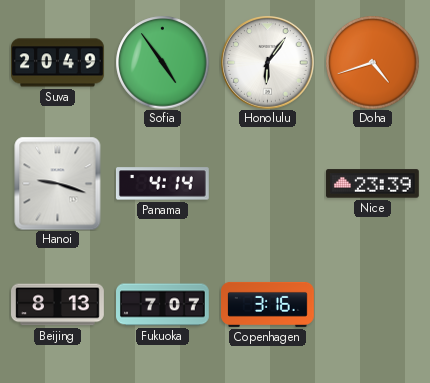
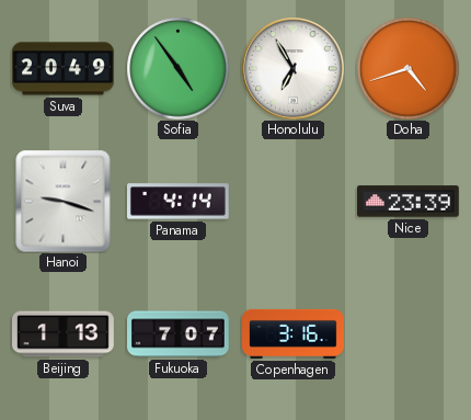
Honolulu: 6:06 -> 6:55
Beijing: 8:13 -> 1:13
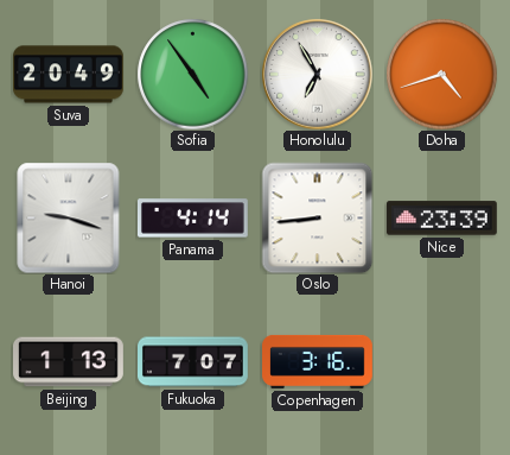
Oslo: none -> 8:44
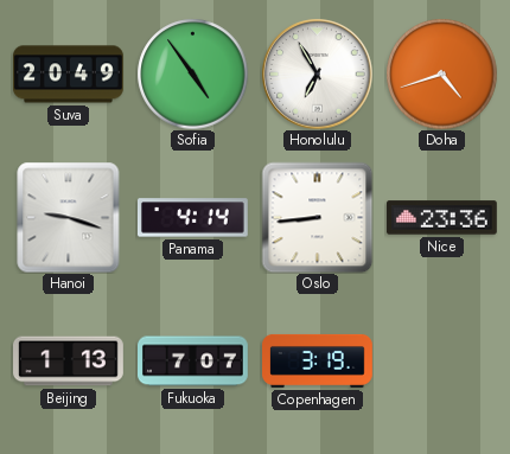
Nice: 23:39 -> 23:36
Copenhagen: 3:16 -> 3:19
